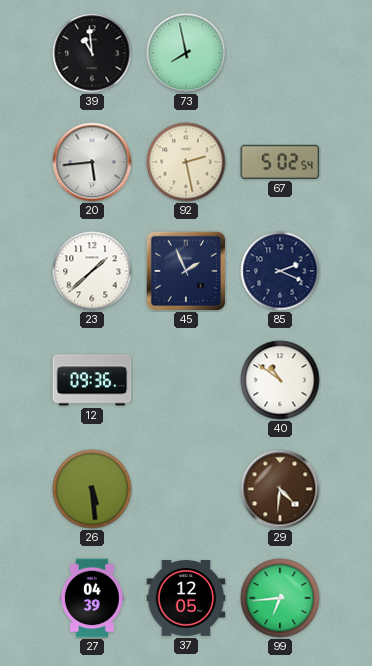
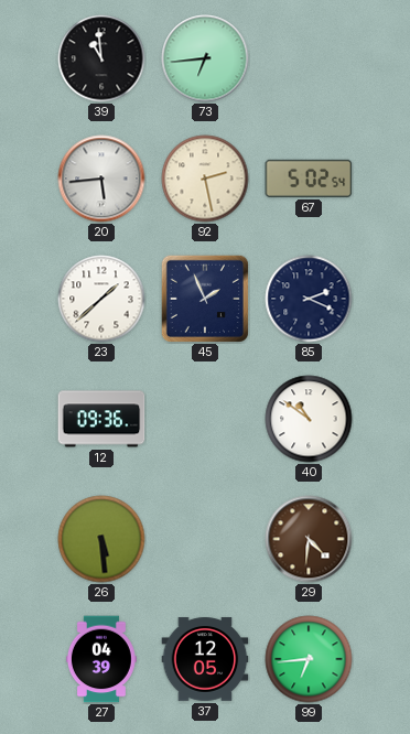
73: 7:58 -> 6:44
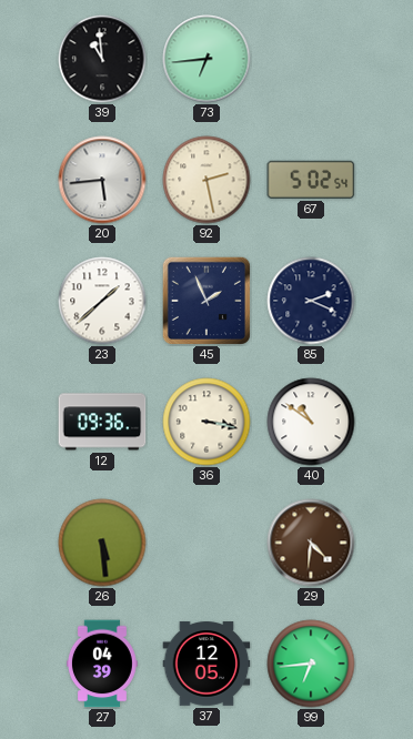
36: none -> 3:17
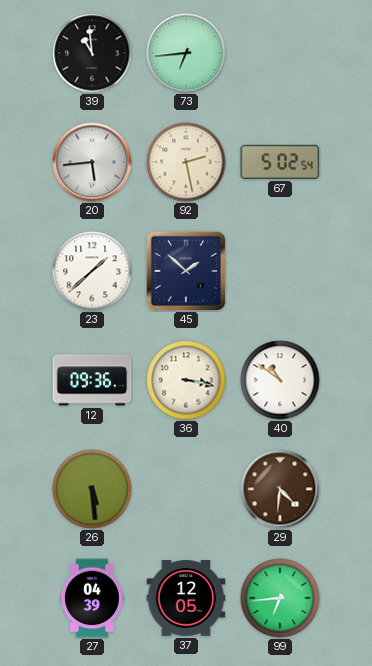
45: 1:56 -> 1:52
85: 2:19 -> none
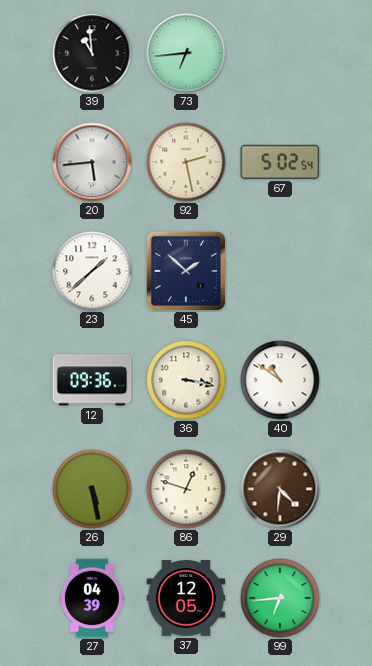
26: 5:29 -> 5:28
86: none -> 12:48
